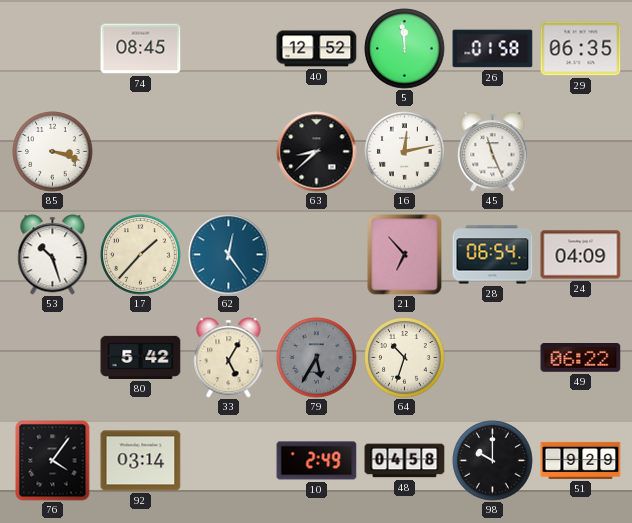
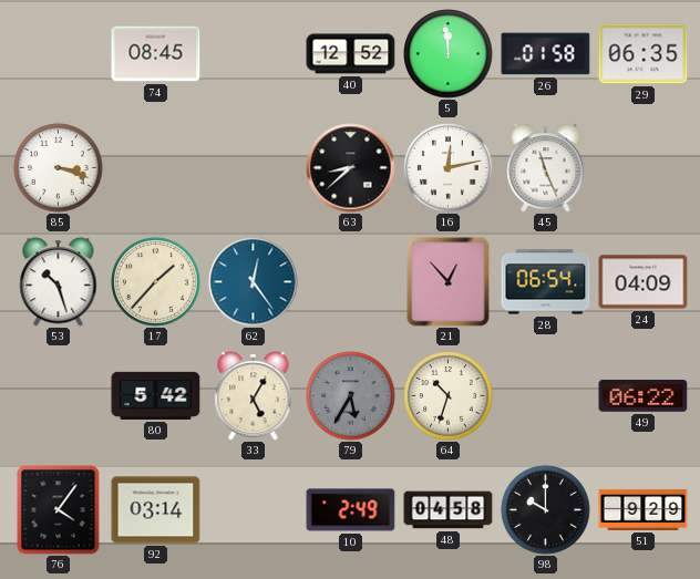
21: 6:53 -> 12:53
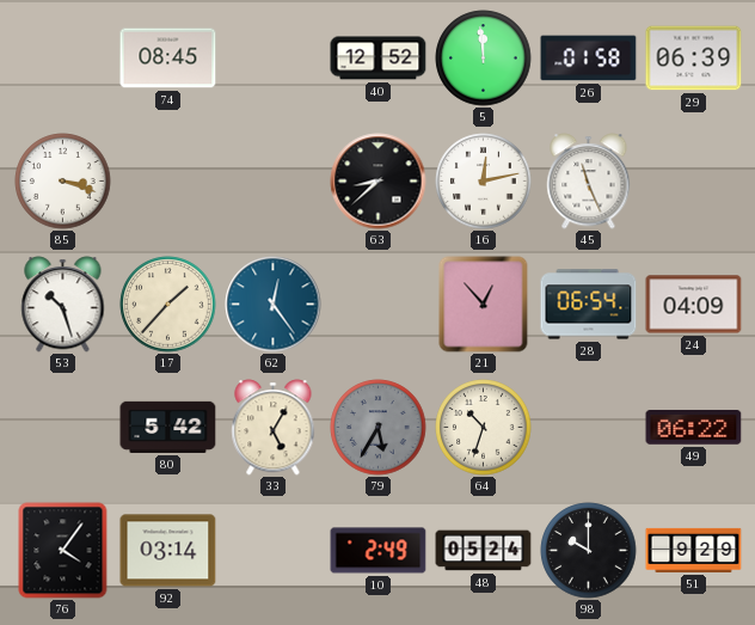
29: 06:35 -> 06:39
48: 04:58 -> 05:24
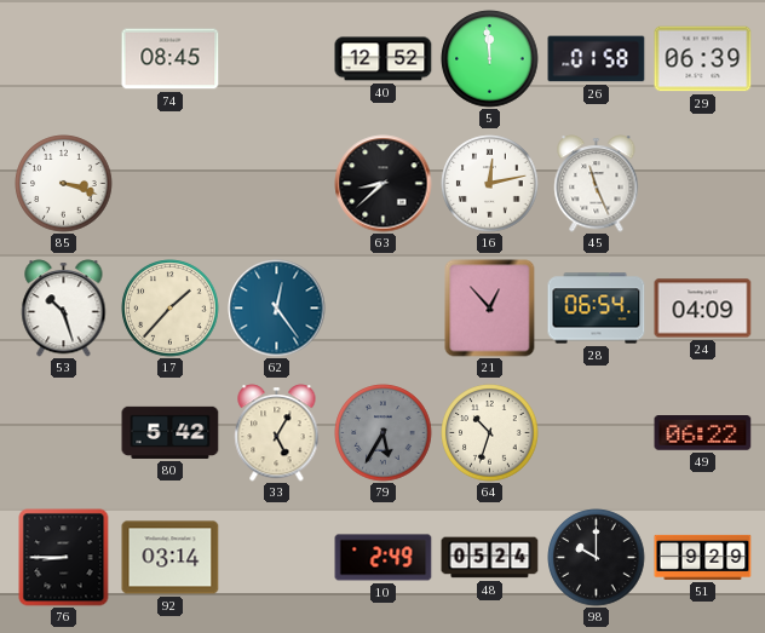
76: 4:06 -> 8:45
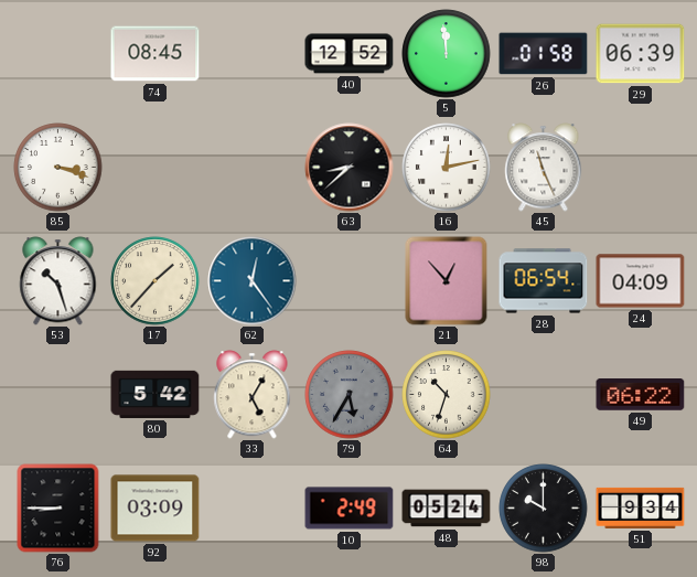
92: 03:14 -> 03:09
51: 9:29 -> 9:34
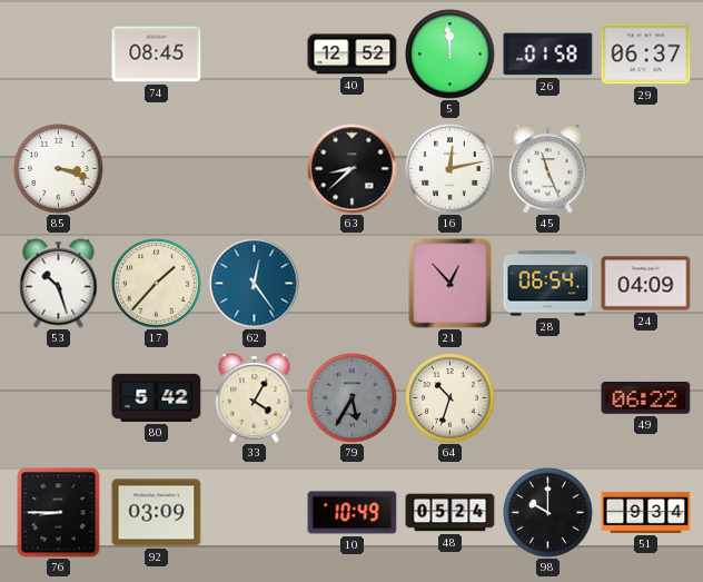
29: 06:39 -> 06:37
33: 5:05 -> 4:05
10: 2:49 -> 10:49
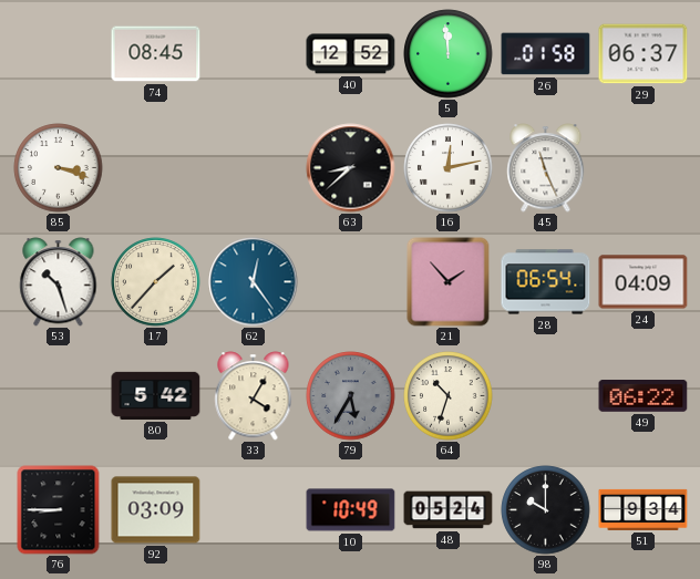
21: 12:53 -> 1:53
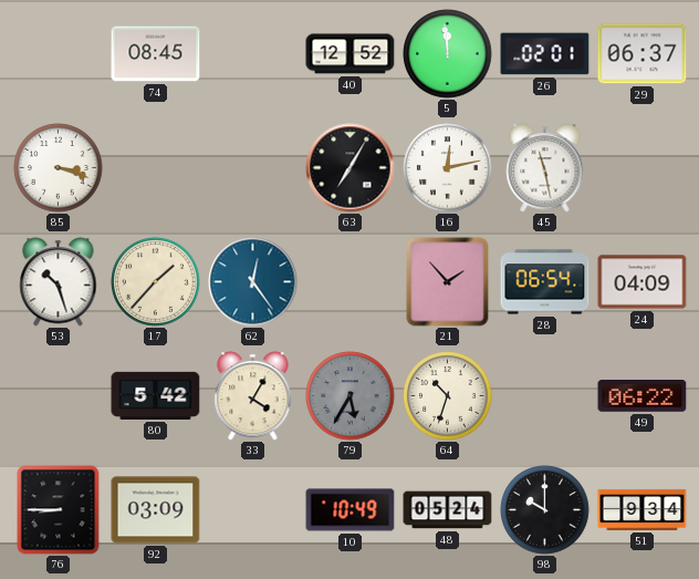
26: 01:58 -> 02:01
63: 8:38 -> 7:05
45: 11:26 -> 11:28
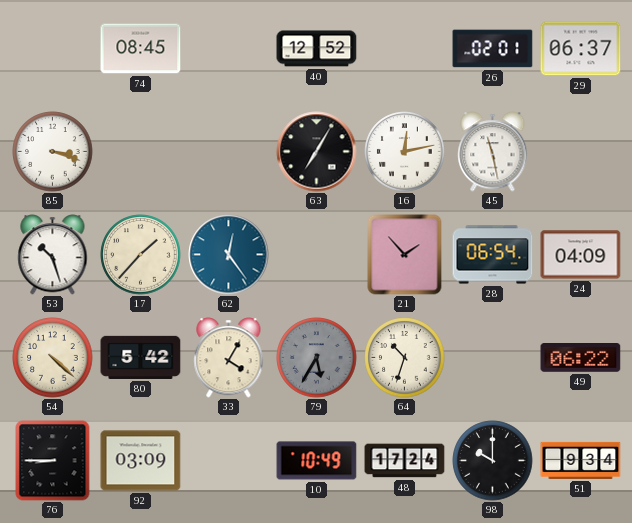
5: 11:59 -> none
54: none -> 4:22
48: 05:24 -> 17:24
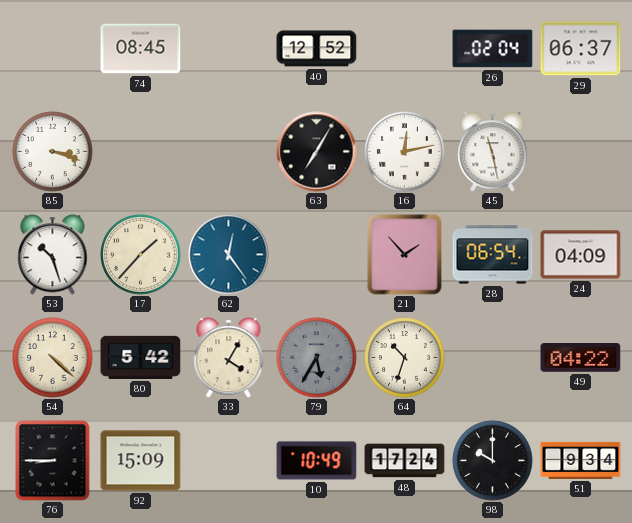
26: 02:01 -> 02:04
49: 06:22 -> 04:22
92: 03:09 -> 15:09
